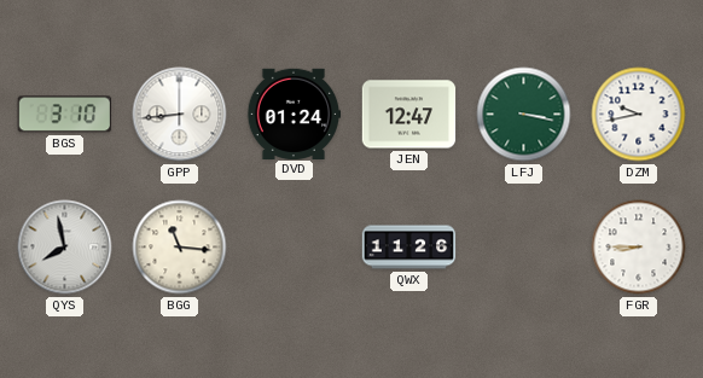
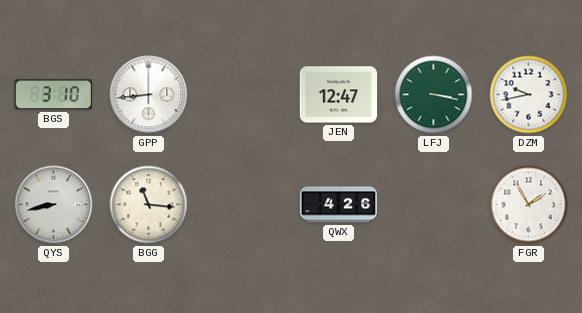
DVD: 01:24 -> none
QYS: 7:58 -> 8:43
QWX: 11:26 -> 4:26
FGR: 8:45 -> 1:55
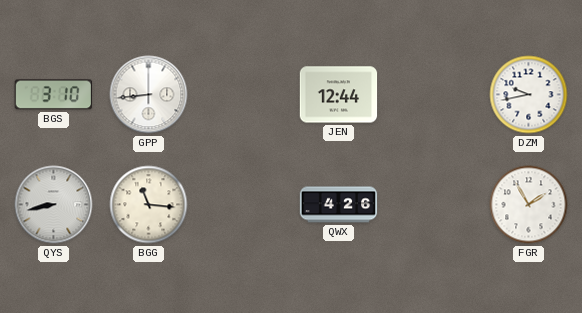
JEN: 12:47 -> 12:44
LFJ: 3:17 -> none
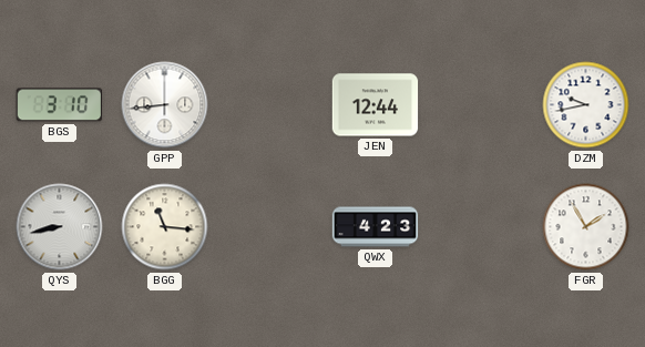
QWX: 4:26 -> 4:23
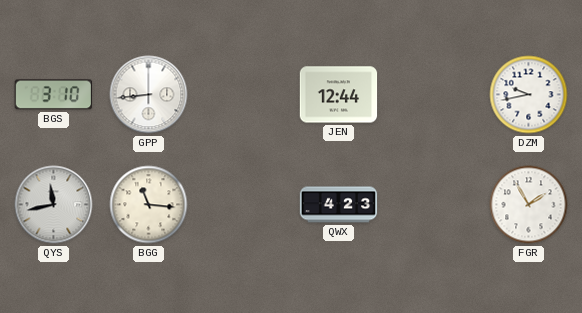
QYS: 8:43 -> 11:43
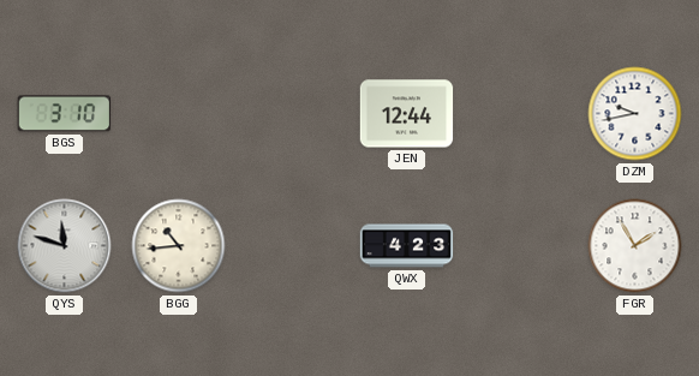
GPP: 8:44 -> none
QYS: 11:43 -> 11:48
BGG: 11:16 -> 10:44
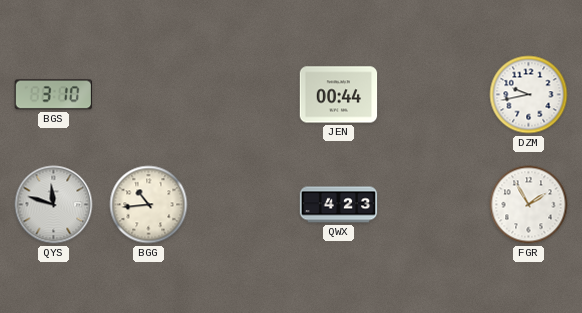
JEN: 12:44 -> 00:44
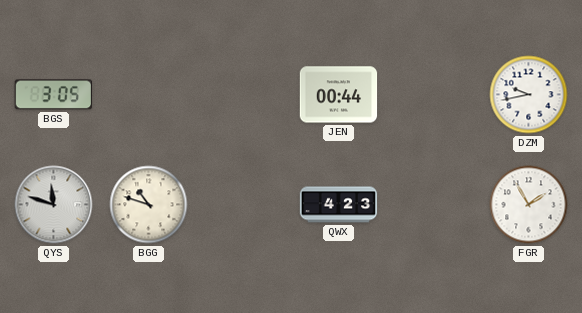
BGS: 3:10 -> 3:05
BGG: 10:44 -> 10:48
